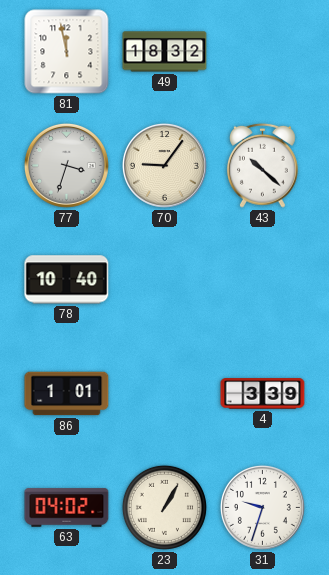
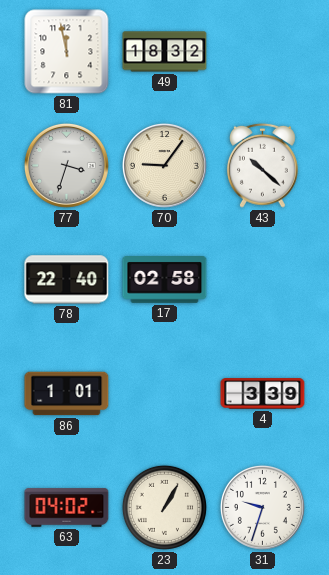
78: 10:40 -> 22:40
17: none -> 02:58
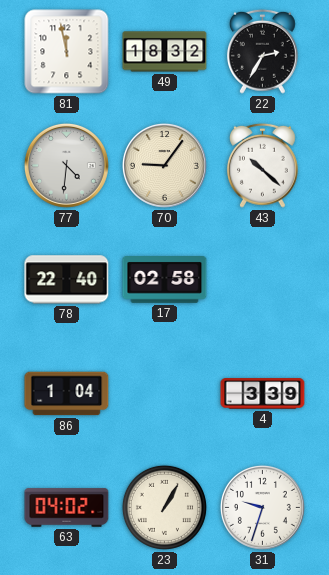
22: none -> 2:35
77: 3:33 -> 4:31
86: 1:01 -> 1:04
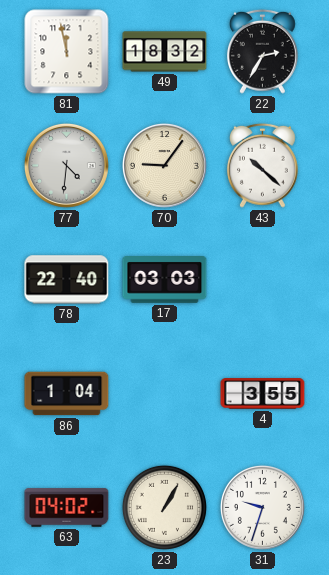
17: 02:58 -> 03:03
4: 3:39 -> 3:55
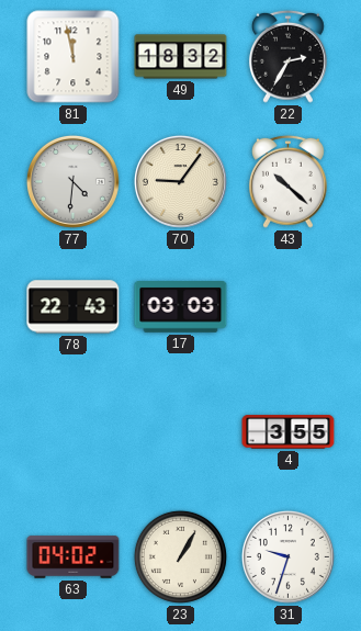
78: 22:40 -> 22:43
86: 1:04 -> none
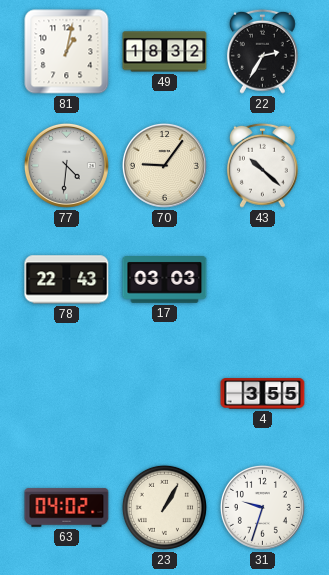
81: 11:58 -> 1:02
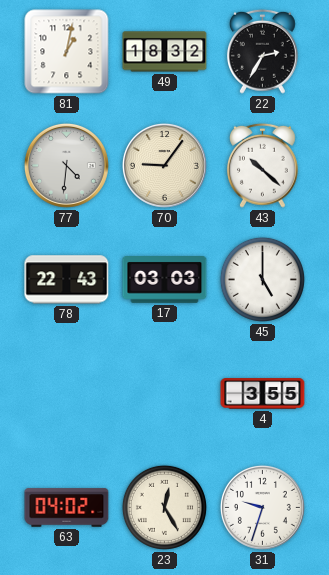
45: none -> 5:00
23: 1:05 -> 12:25
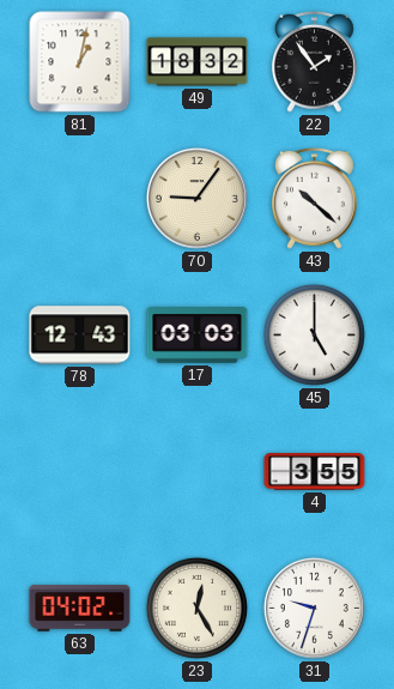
22: 2:35 -> 1:54
77: 4:31 -> none
78: 22:43 -> 12:43
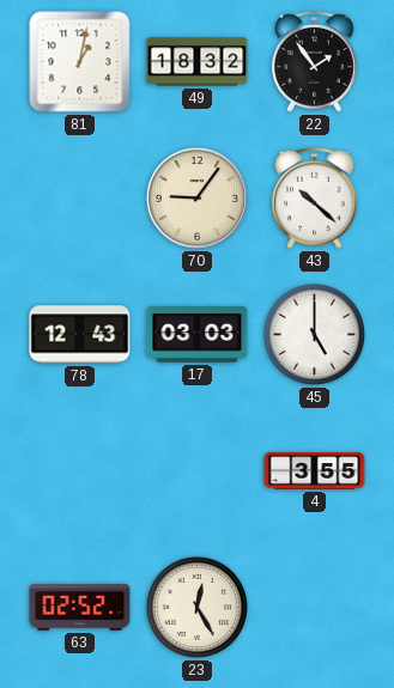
63: 04:02 -> 02:52
31: 9:33 -> none
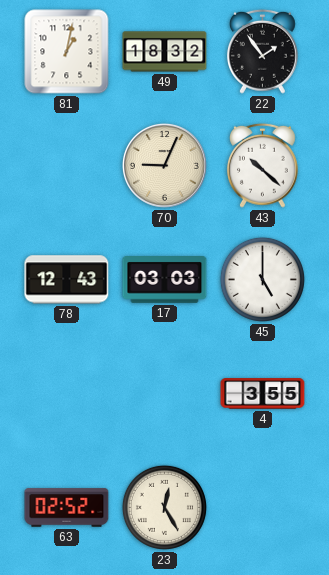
70: 9:06 -> 9:04
